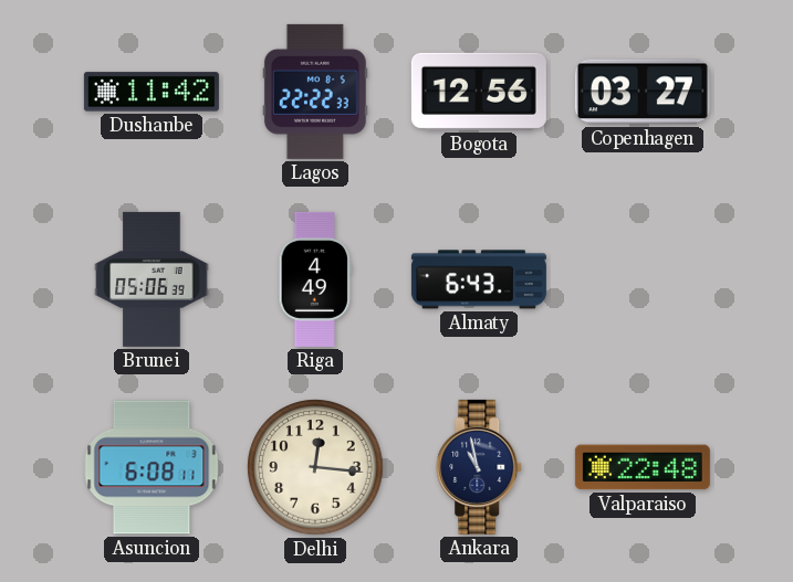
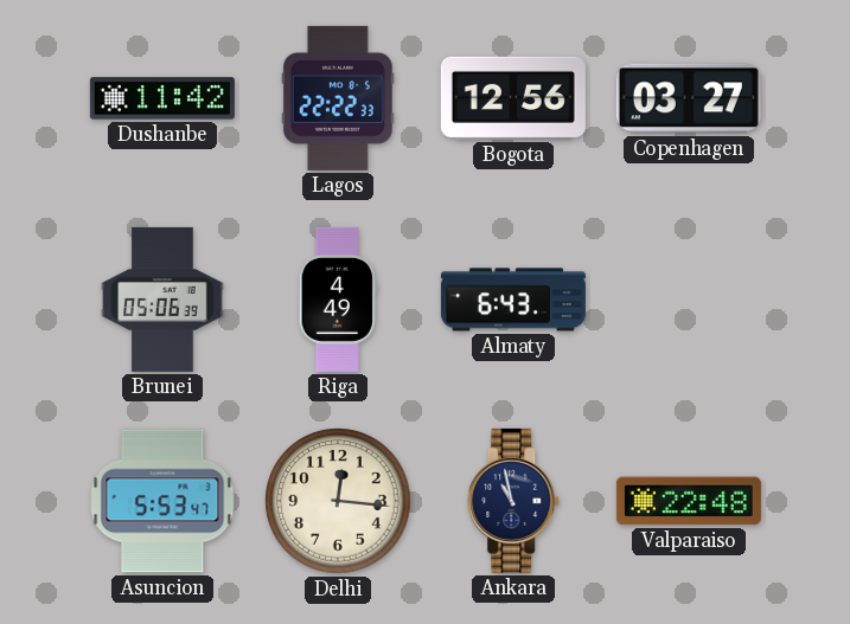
Asuncion: 6:08 -> 5:53
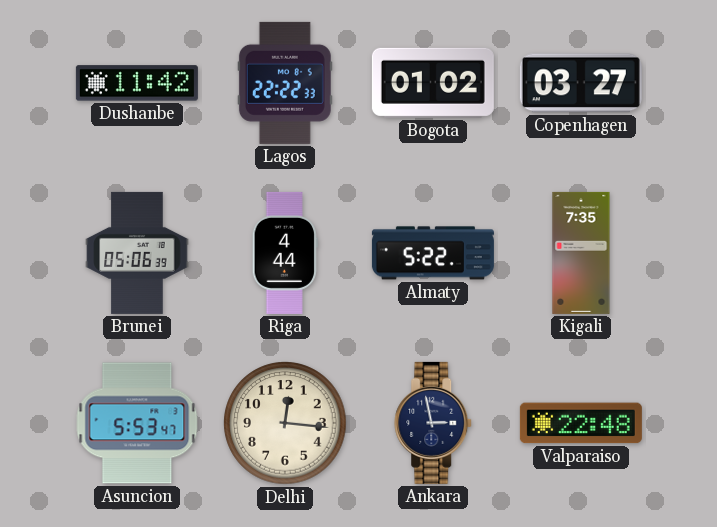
Bogota: 12:56 -> 01:02
Riga: 4:49 -> 4:44
Almaty: 6:43 -> 5:22
Kigali: none -> 7:35
Ankara: 10:58 -> 2:58
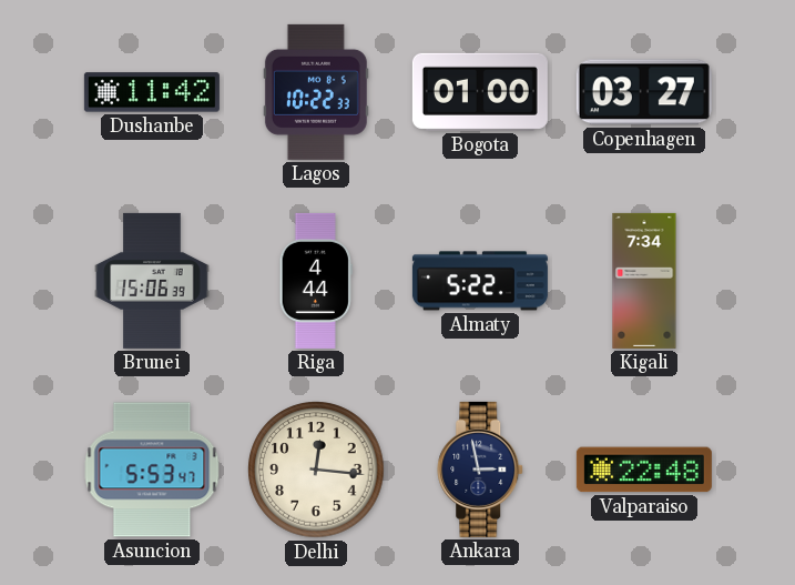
Lagos: 22:22 -> 10:22
Bogota: 01:02 -> 01:00
Brunei: 05:06 -> 15:06
Kigali: 7:35 -> 7:34
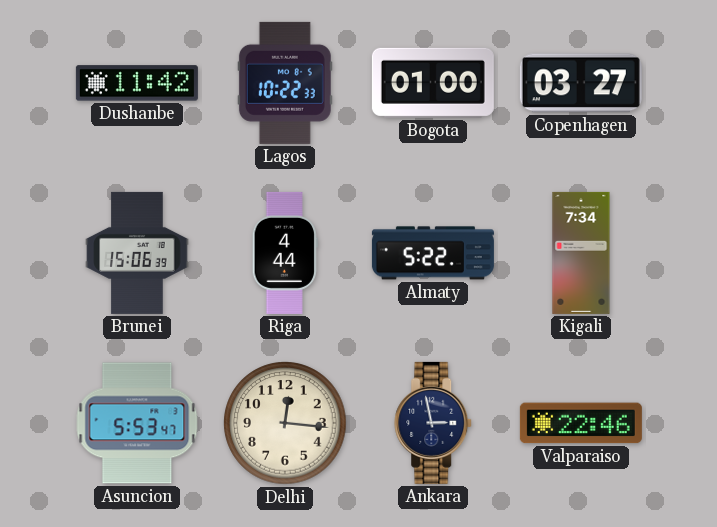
Valparaiso: 22:48 -> 22:46
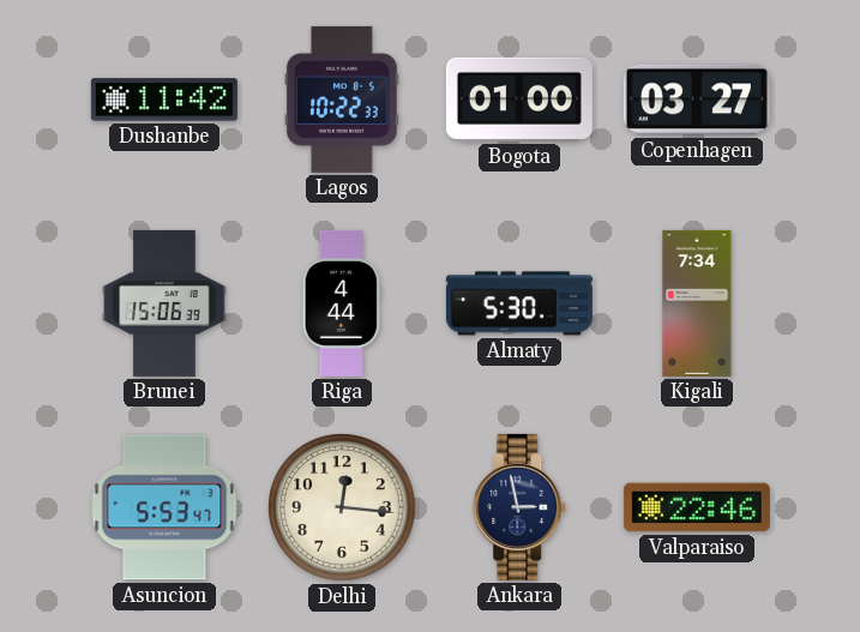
Almaty: 5:22 -> 5:30
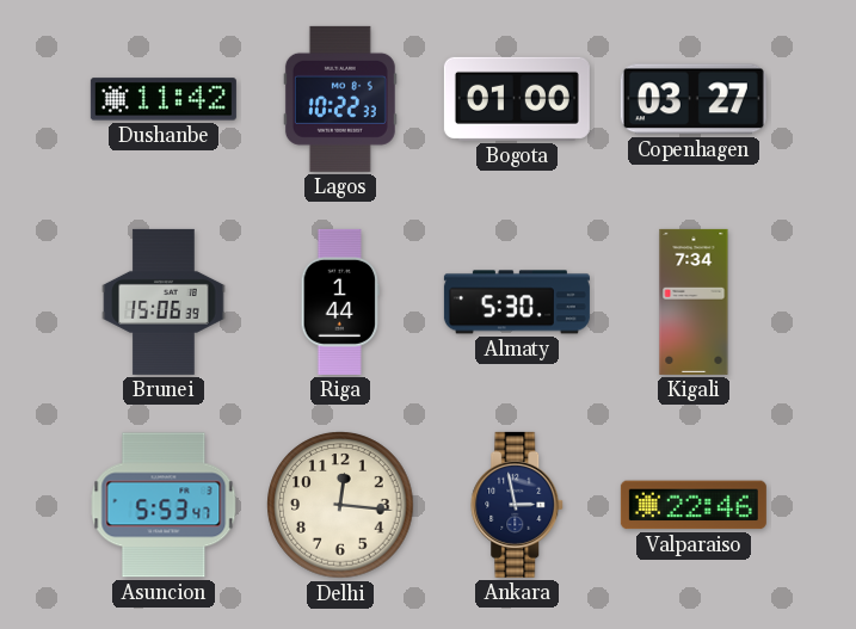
Riga: 4:44 -> 1:44
